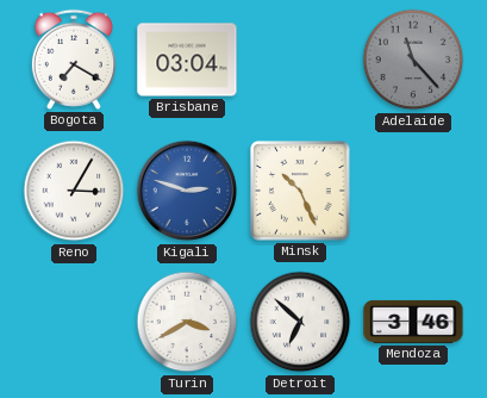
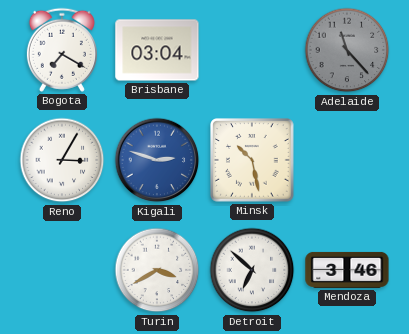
Minsk: 10:26 -> 10:28
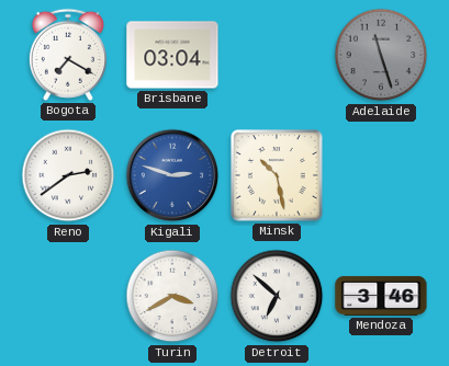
Adelaide: 11:23 -> 11:27
Reno: 3:05 -> 2:39
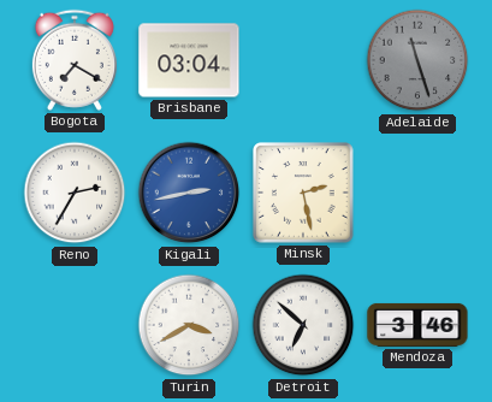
Reno: 2:39 -> 2:35
Kigali: 2:48 -> 2:43
Minsk: 10:28 -> 2:28
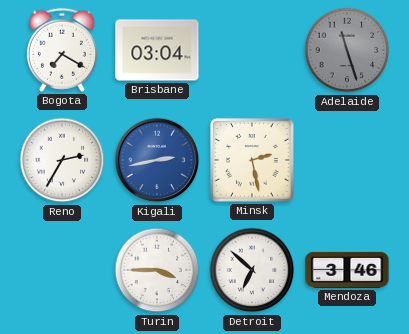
Turin: 3:40 -> 3:45
